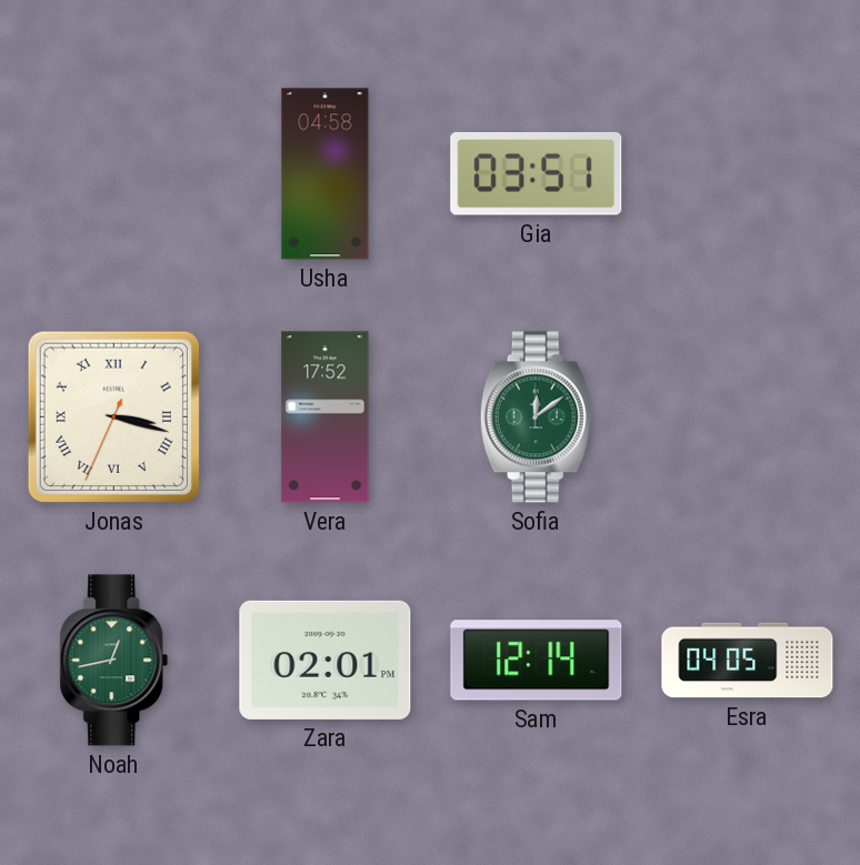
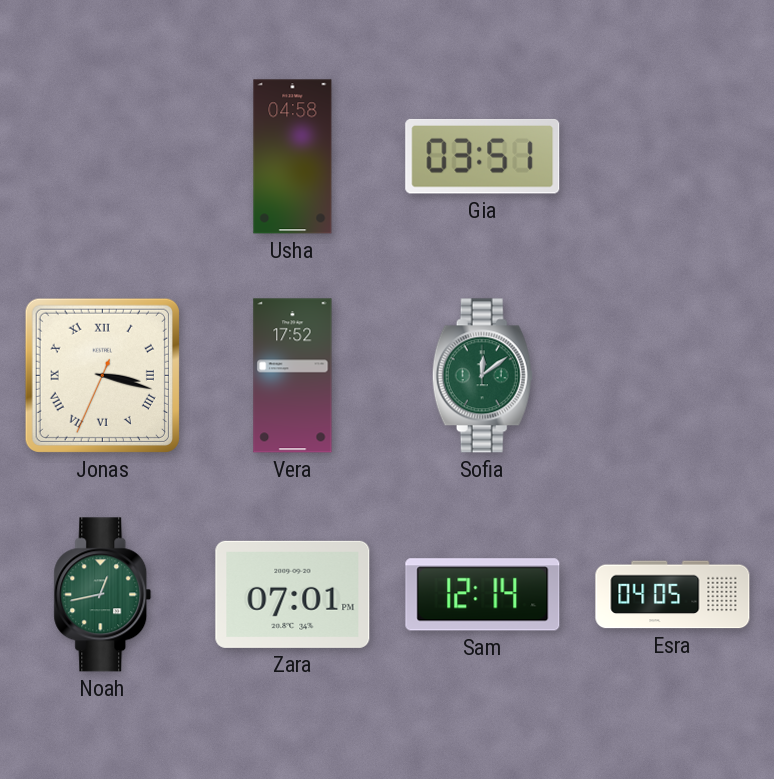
Zara: 02:01 -> 07:01
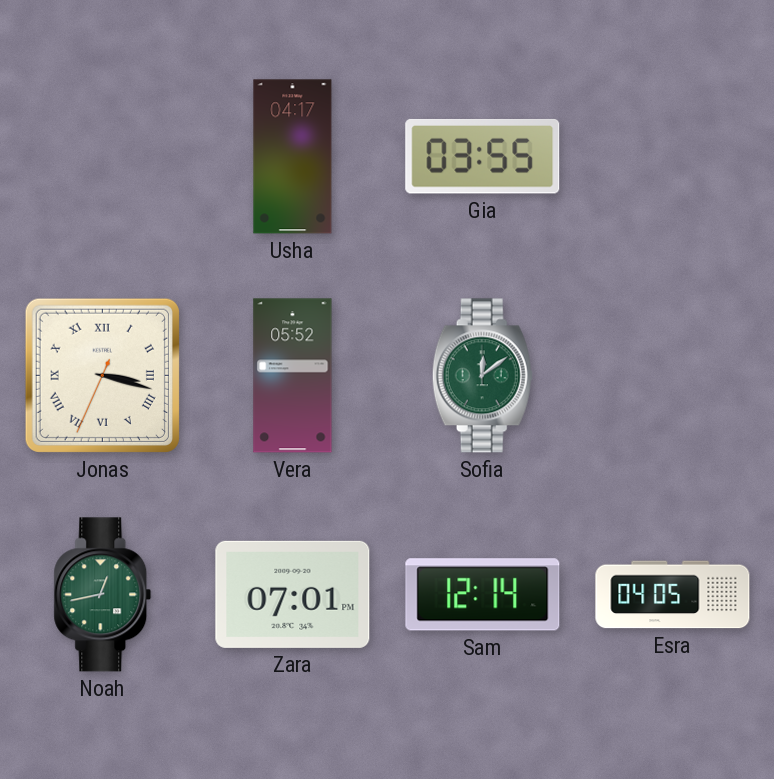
Usha: 04:58 -> 04:17
Gia: 03:51 -> 03:55
Vera: 17:52 -> 05:52
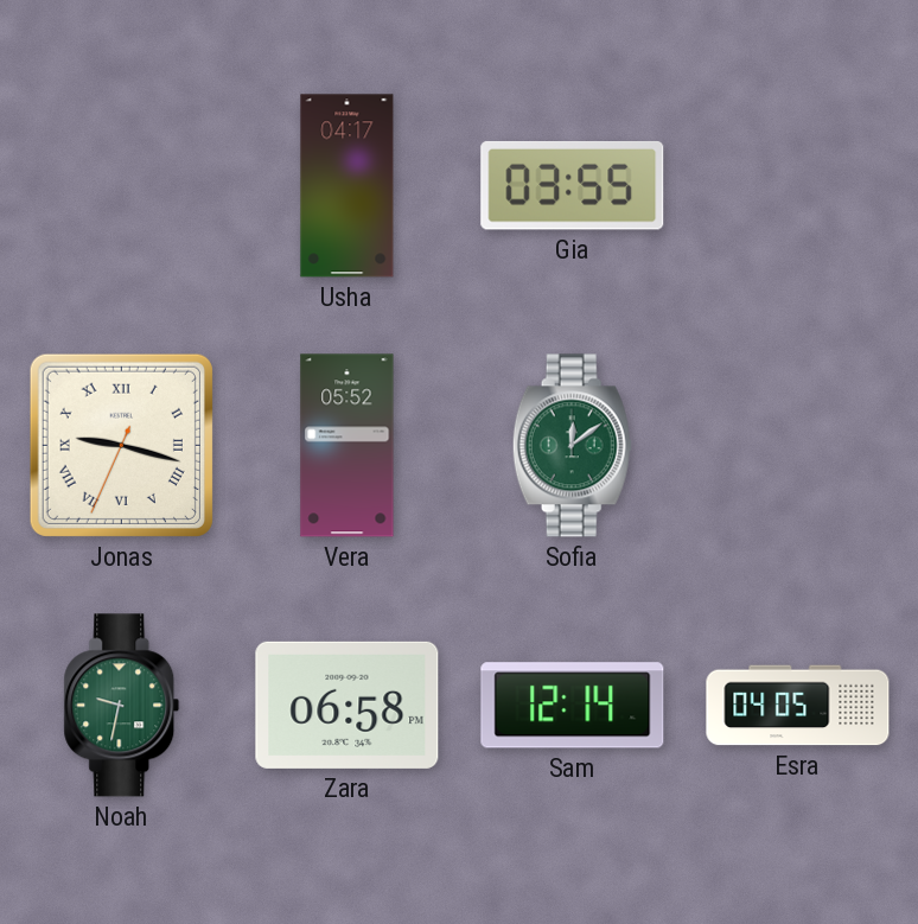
Jonas: 3:17 -> 9:17
Noah: 12:43 -> 9:32
Zara: 07:01 -> 06:58
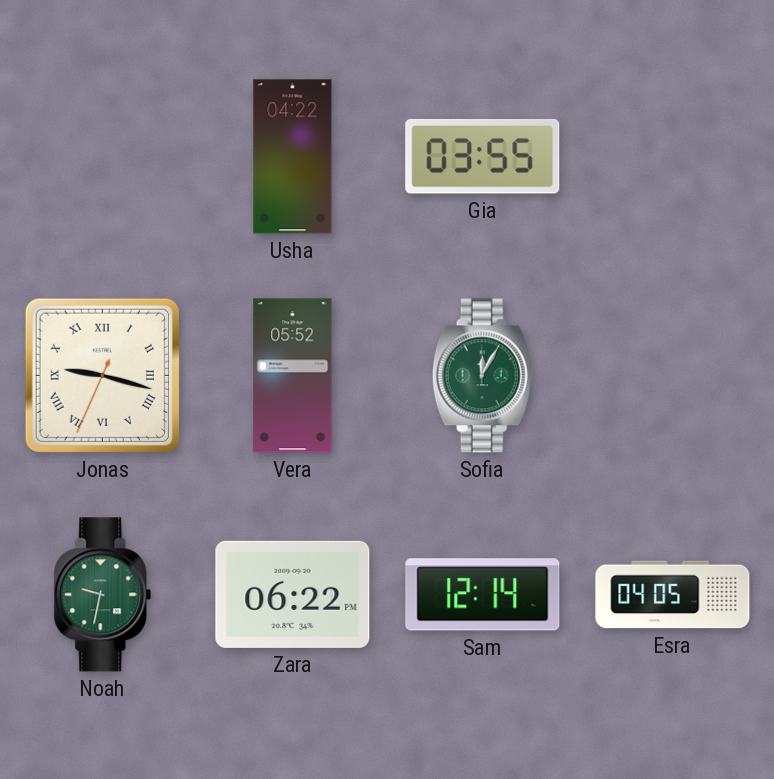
Usha: 04:17 -> 04:22
Sofia: 12:09 -> 12:05
Zara: 06:58 -> 06:22
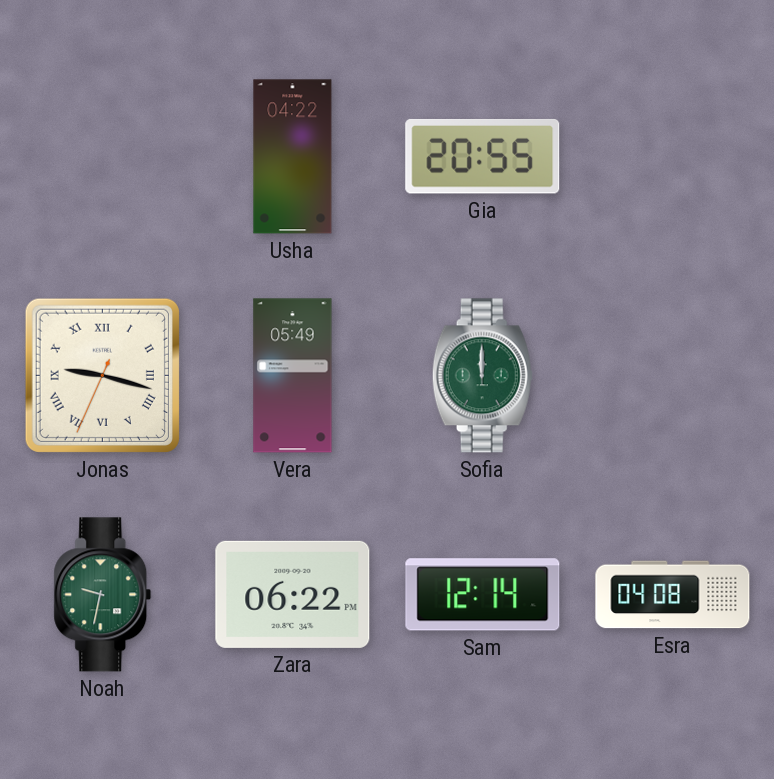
Gia: 03:55 -> 20:55
Vera: 05:52 -> 05:49
Sofia: 12:05 -> 12:00
Esra: 04:05 -> 04:08
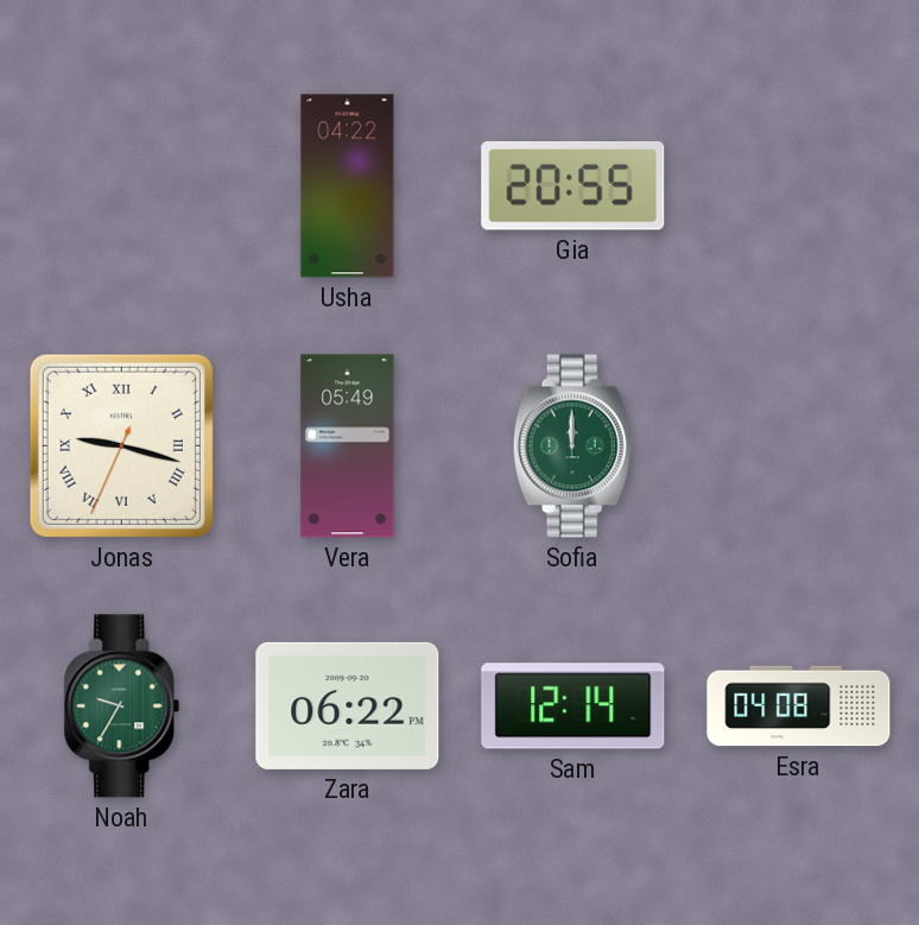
Noah: 9:32 -> 9:35
